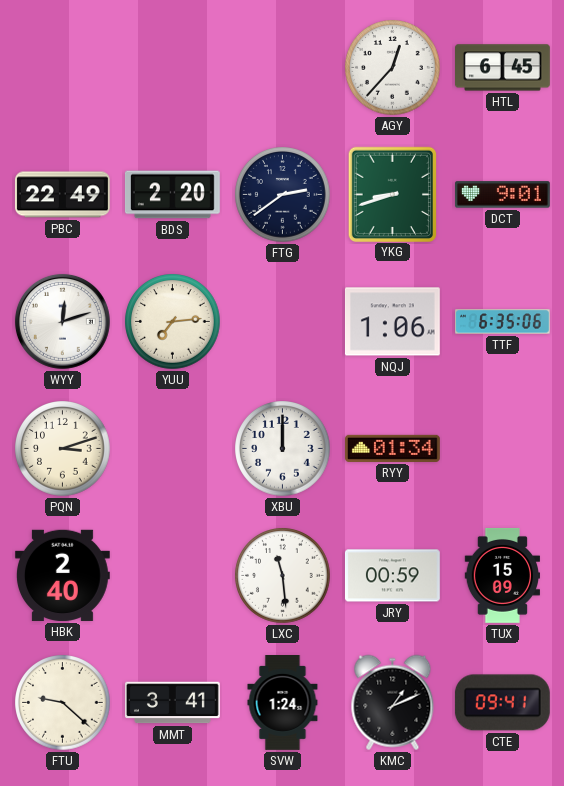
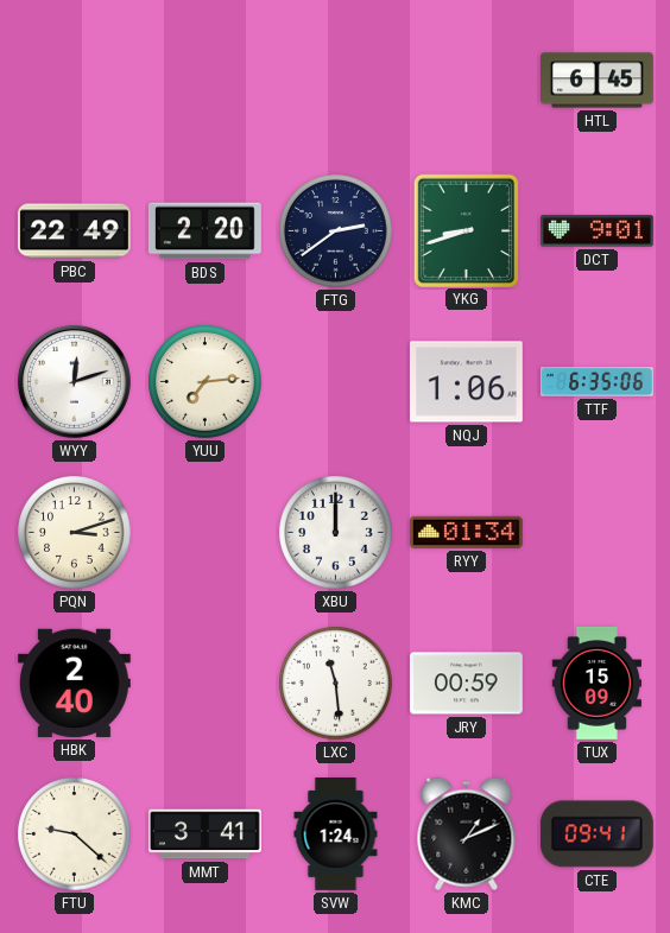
AGY: 12:37 -> none
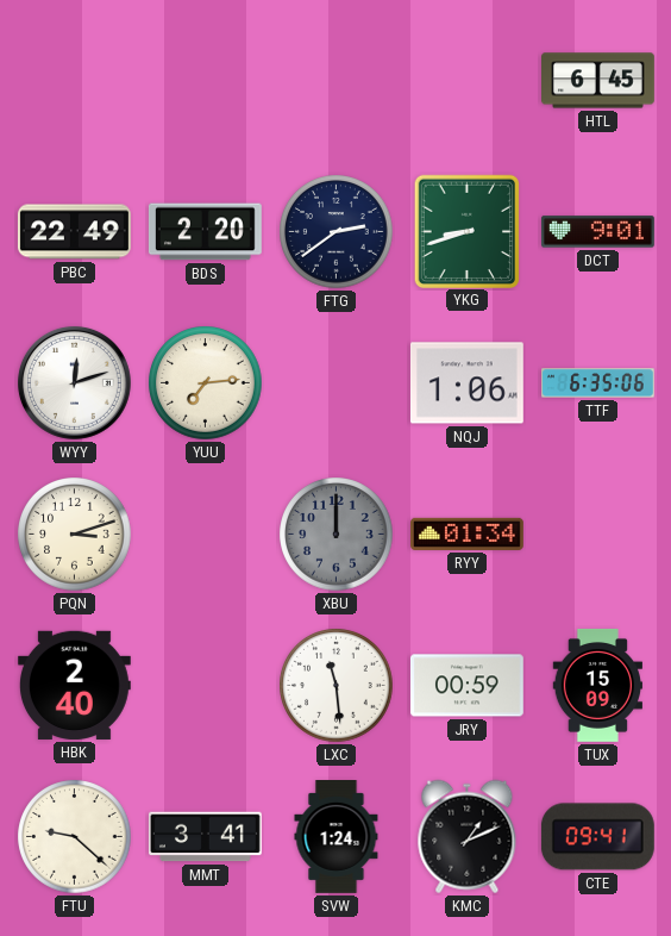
XBU dial: white -> grey
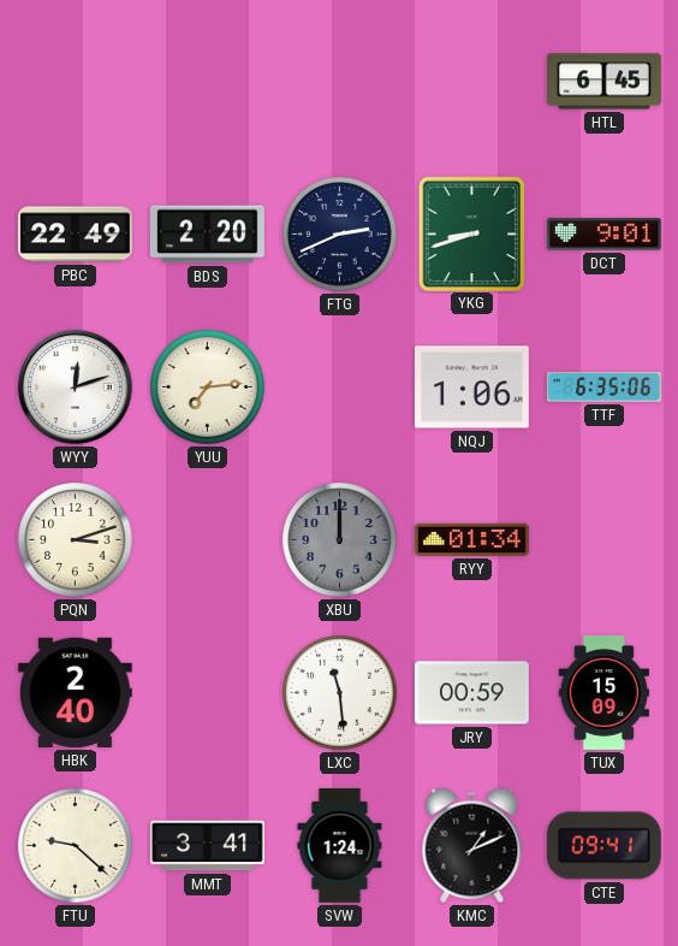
FTG: 2:39 -> 2:41
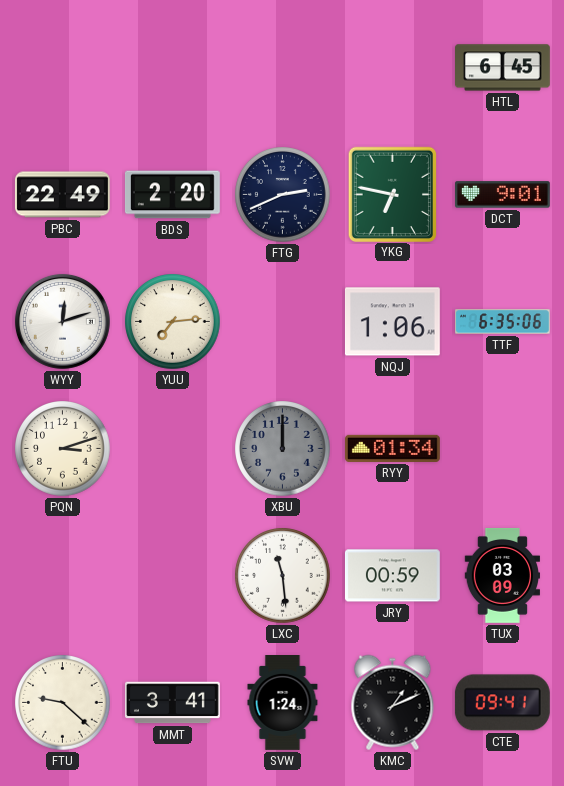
YKG: 8:42 -> 6:47
HBK: 2:40 -> none
TUX: 15:09 -> 03:09
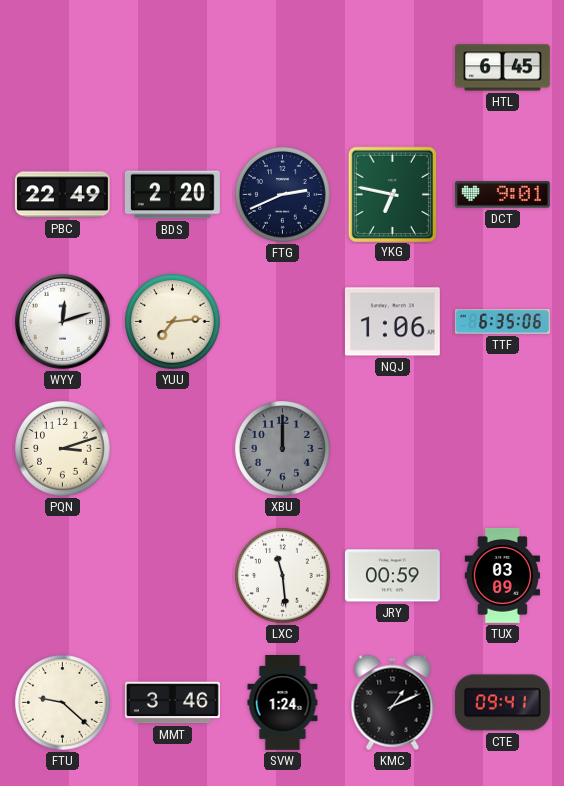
RYY: 01:34 -> none
MMT: 3:41 -> 3:46
